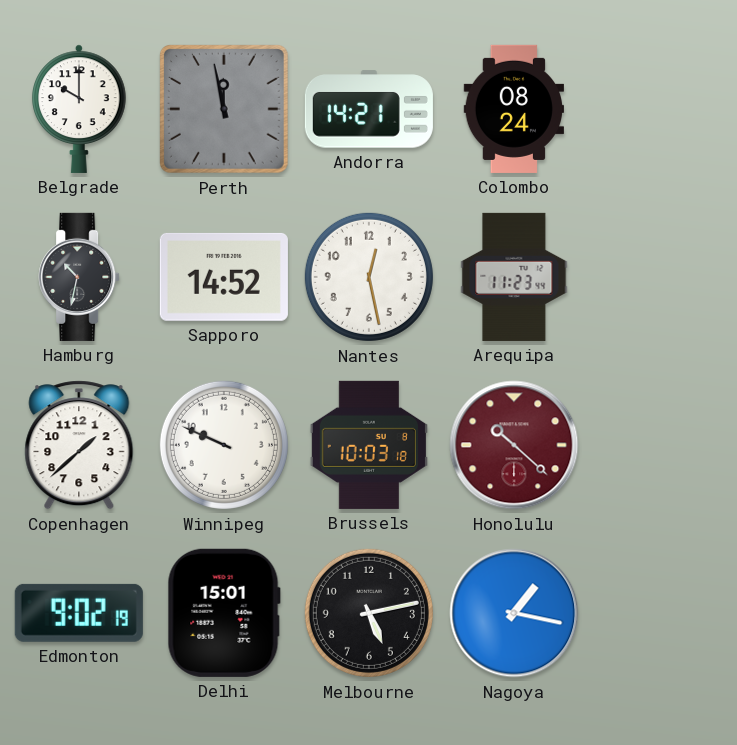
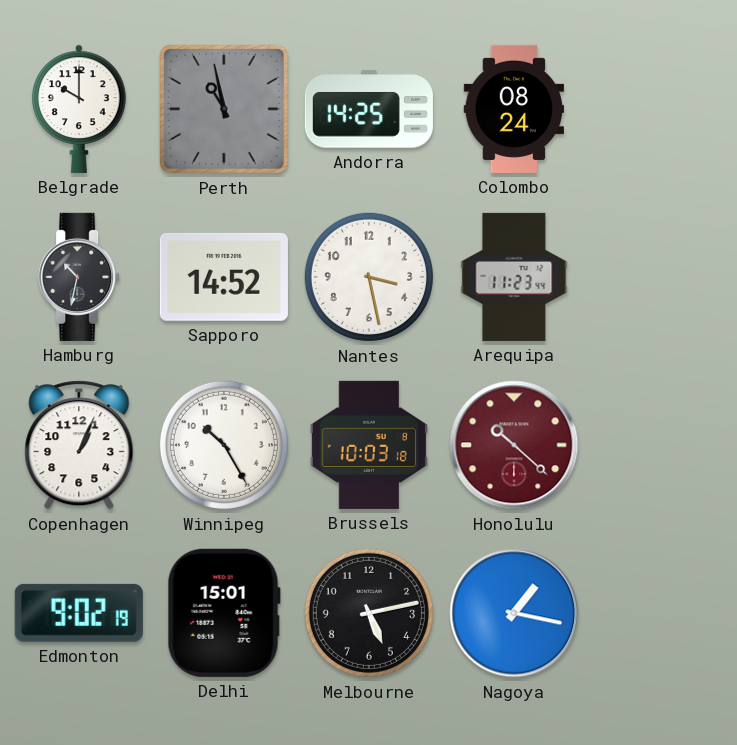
Perth: 11:58 -> 10:58
Andorra: 14:21 -> 14:25
Nantes: 12:28 -> 3:28
Copenhagen: 1:38 -> 1:04
Winnipeg: 9:49 -> 10:25
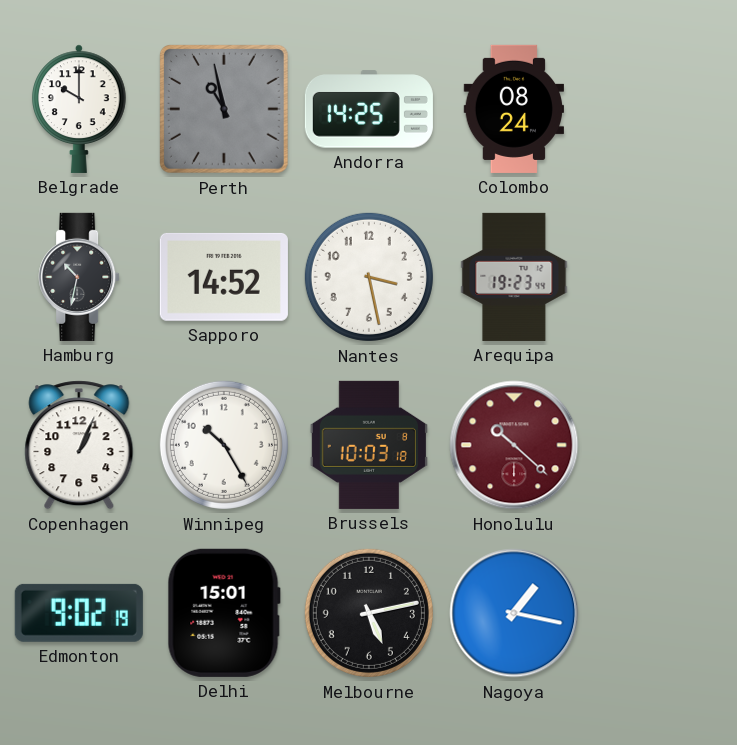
Arequipa: 11:23 -> 19:23
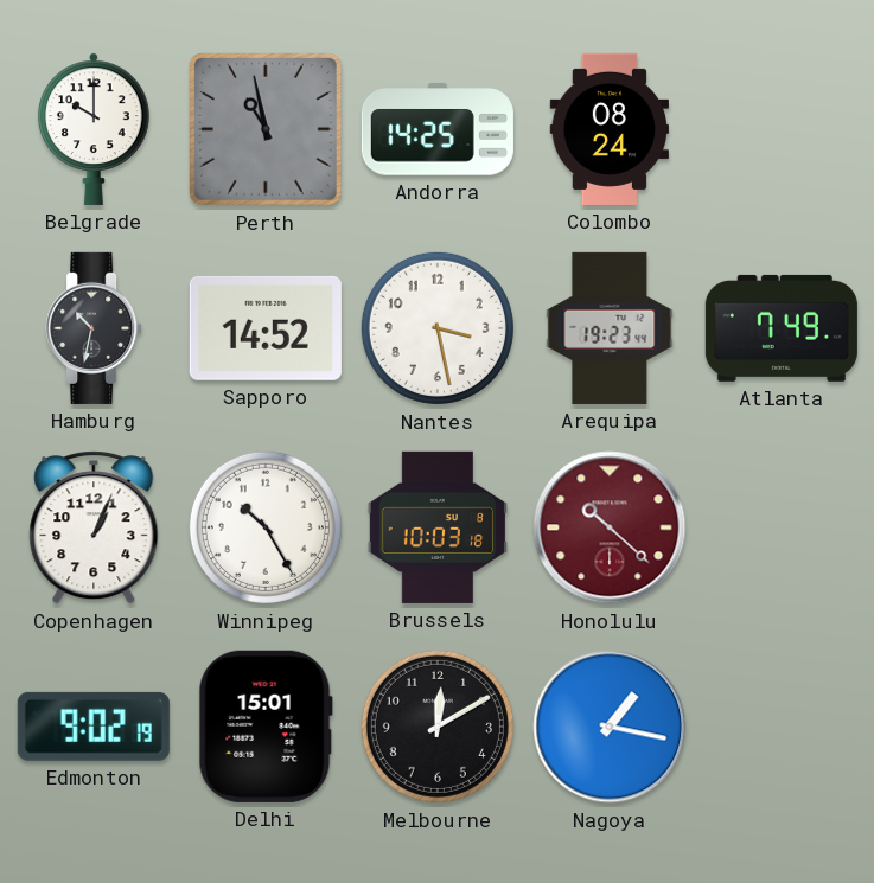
Atlanta: none -> 7:49
Melbourne: 5:13 -> 12:10
